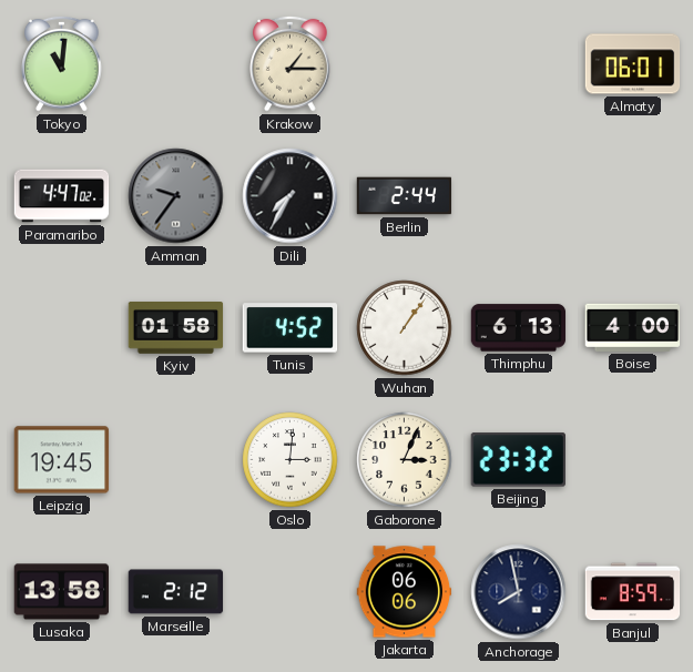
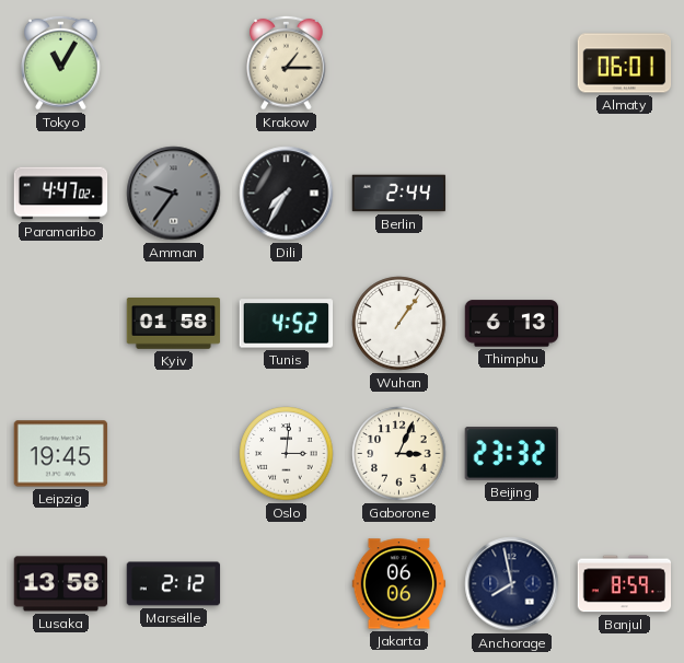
Tokyo: 11:01 -> 11:05
Boise: 4:00 -> none
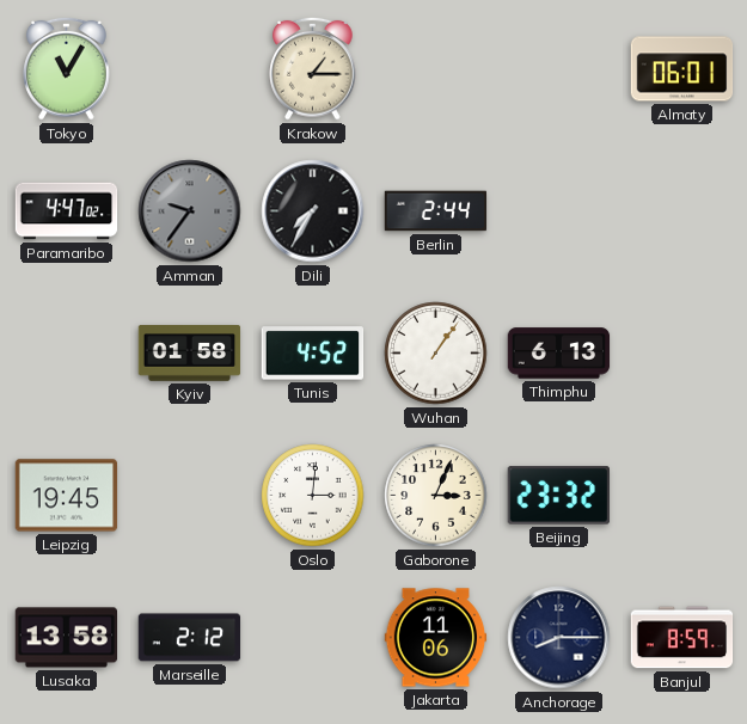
Jakarta: 06:06 -> 11:06
Anchorage: 7:58 -> 8:15
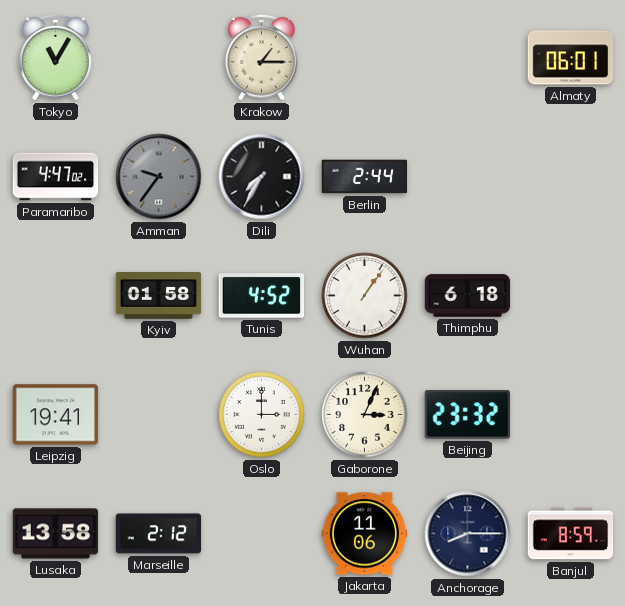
Thimphu: 6:13 -> 6:18
Leipzig: 19:45 -> 19:41
Oslo: 3:01 -> 3:00
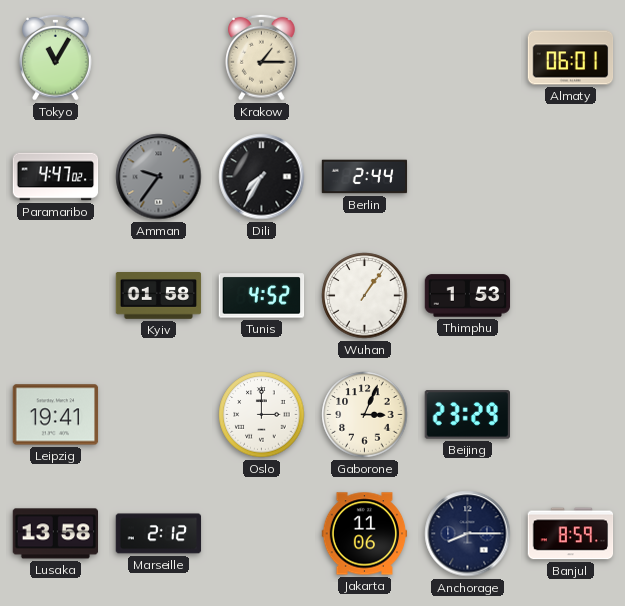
Thimphu: 6:18 -> 1:53
Beijing: 23:32 -> 23:29
